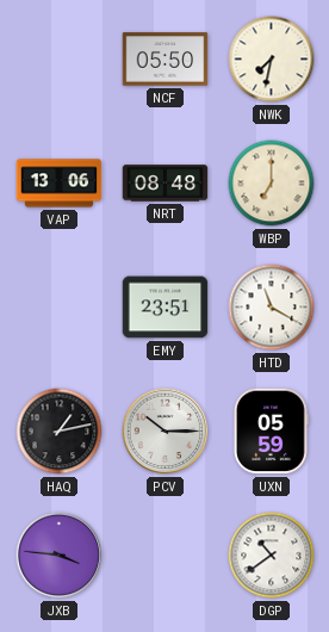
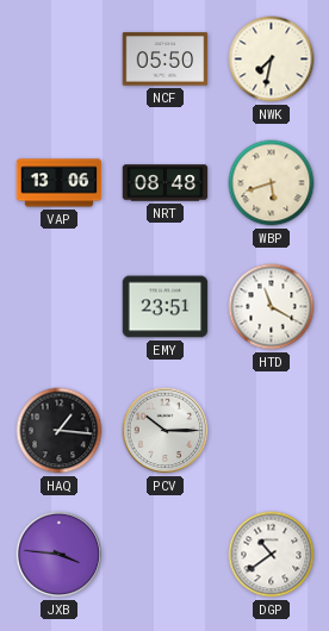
WBP: 7:00 -> 5:42
HAQ: 1:13 -> 1:16
UXN: 05:59 -> none
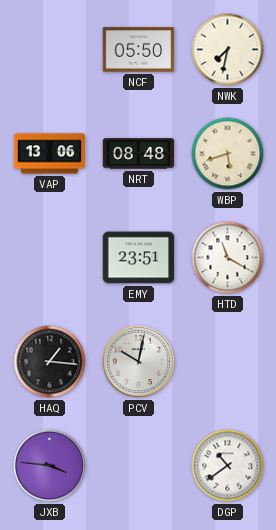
PCV: 10:15 -> 10:02
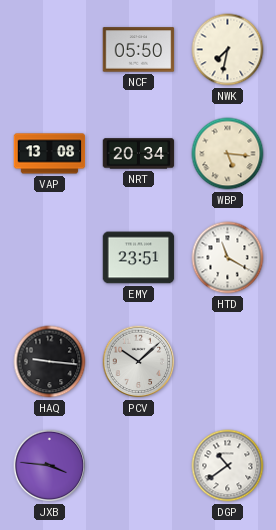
VAP: 13:06 -> 13:08
NRT: 08:48 -> 20:34
WBP: 5:42 -> 5:16
HAQ: 1:16 -> 9:16
PCV: 10:02 -> 10:08
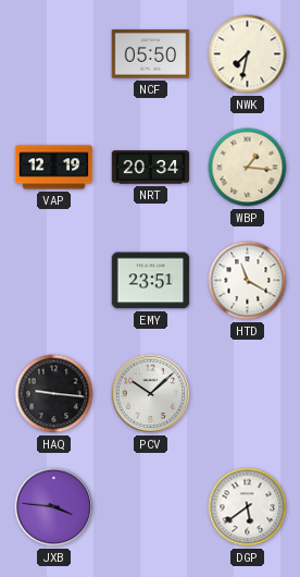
VAP: 13:08 -> 12:19
WBP: 5:16 -> 1:16
DGP: 10:39 -> 5:39
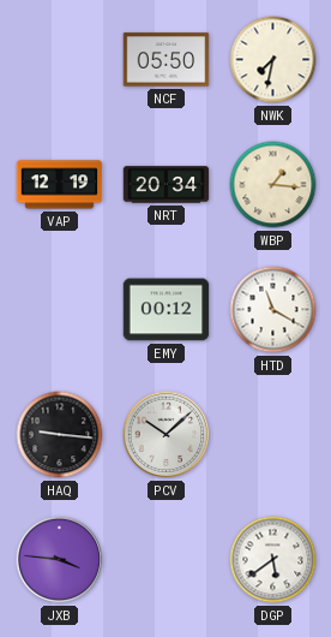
EMY: 23:51 -> 00:12
